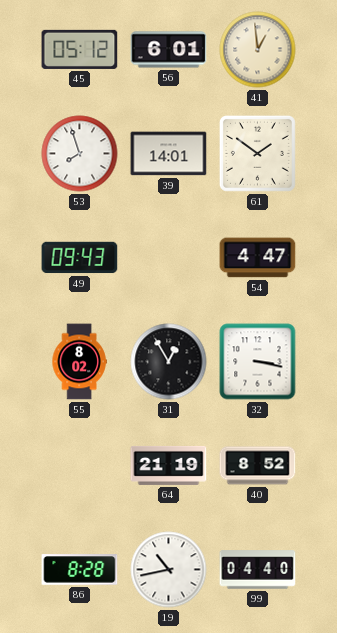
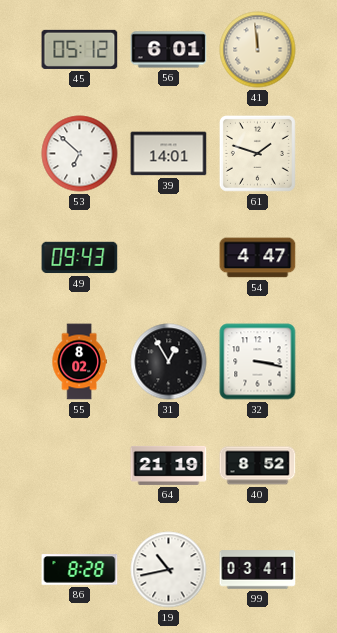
41: 12:59 -> 11:59
53: 7:57 -> 6:52
61: 1:51 -> 1:48
99: 04:40 -> 03:41
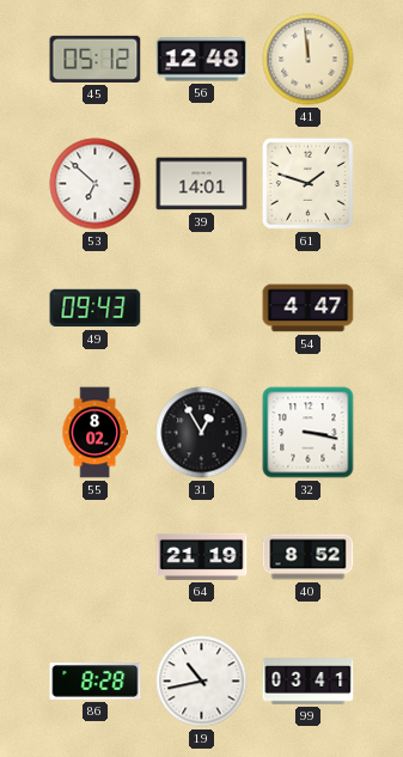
56: 6:01 -> 12:48
